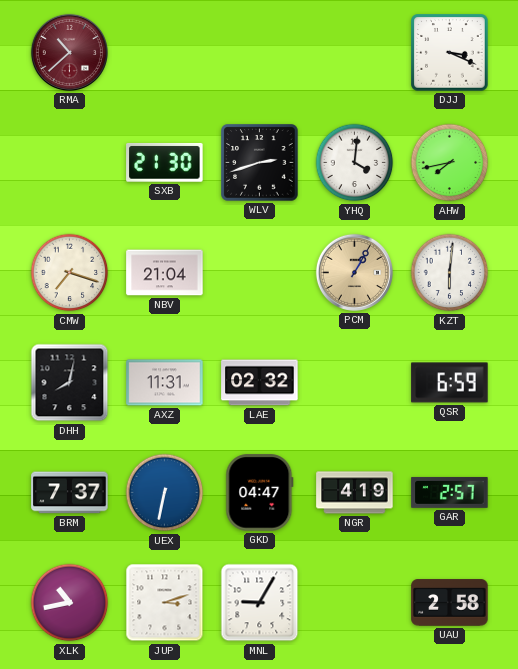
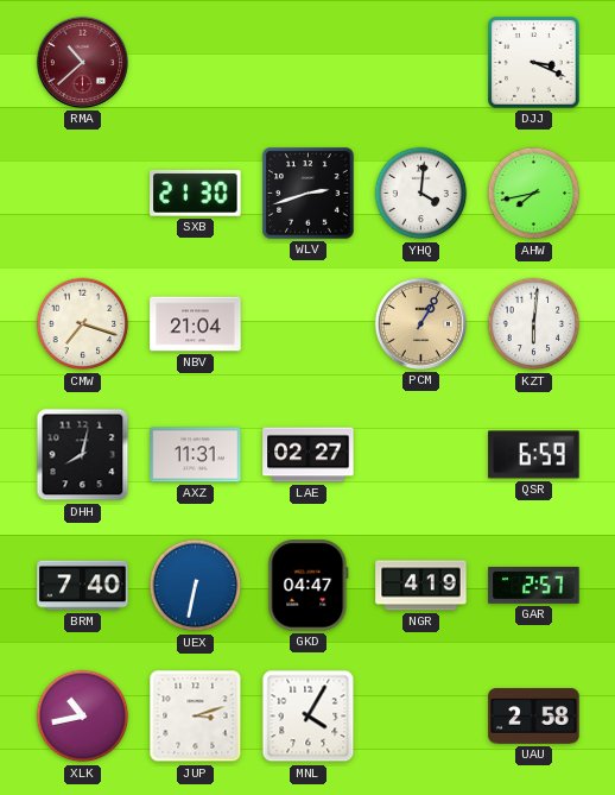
LAE: 02:32 -> 02:27
BRM: 7:37 -> 7:40
MNL: 9:05 -> 4:05
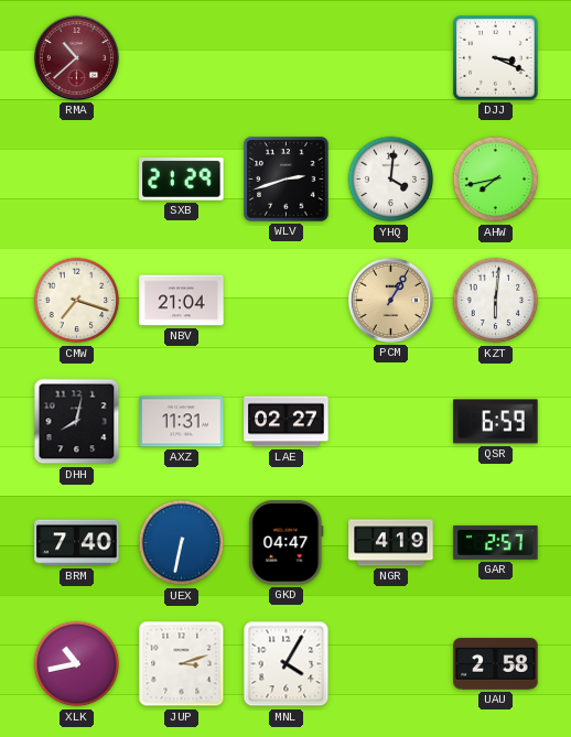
SXB: 21:30 -> 21:29
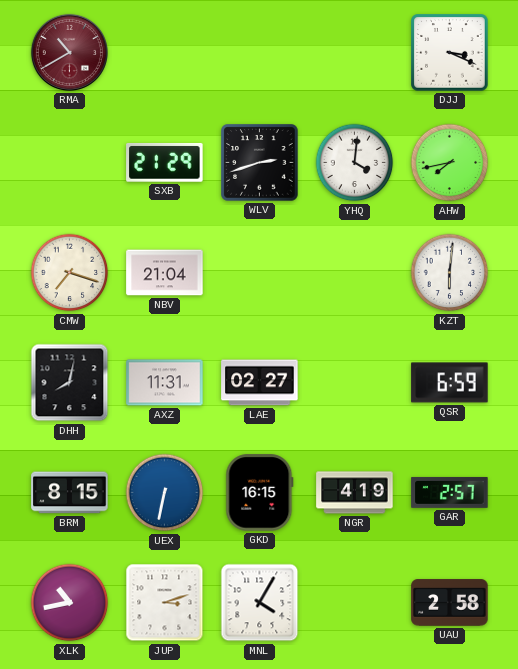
RMA: 10:38 -> 10:40
PCM: 1:05 -> none
BRM: 7:40 -> 8:15
GKD: 04:47 -> 16:15
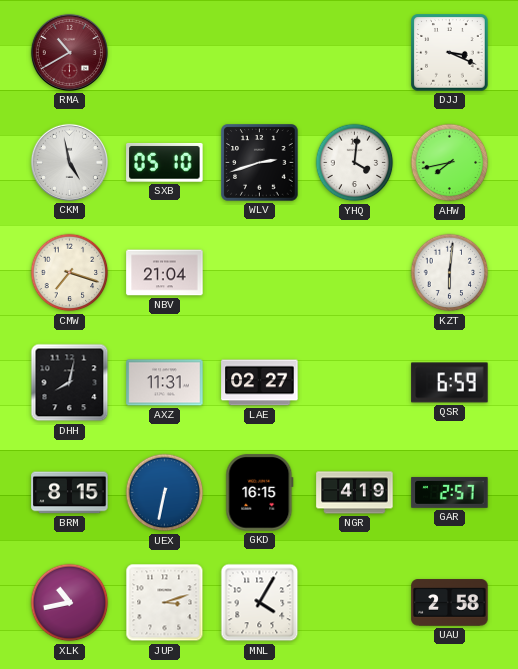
CKM: none -> 4:58
SXB: 21:29 -> 05:10
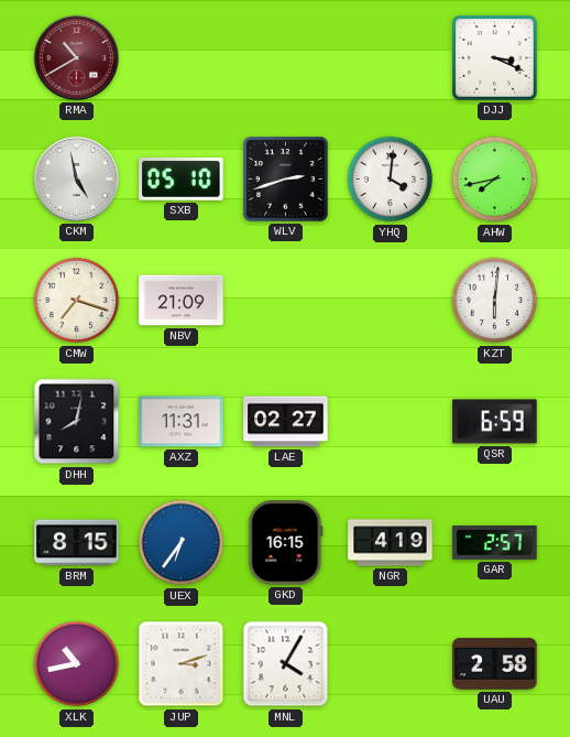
NBV: 21:04 -> 21:09
UEX: 6:32 -> 6:36
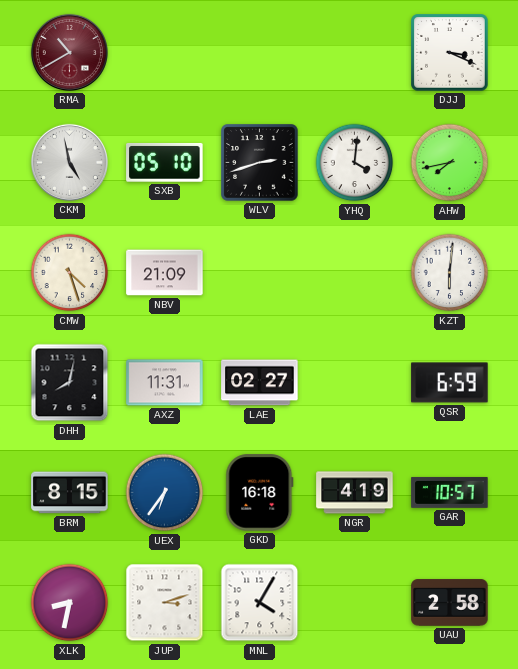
CMW: 7:18 -> 4:27
GKD: 16:15 -> 16:18
GAR: 2:57 -> 10:57
XLK: 10:43 -> 8:32
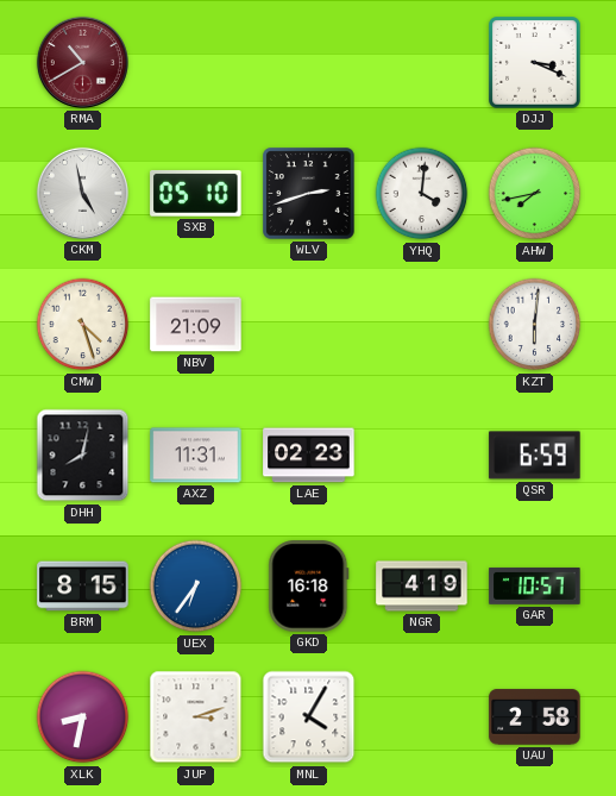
LAE: 02:27 -> 02:23
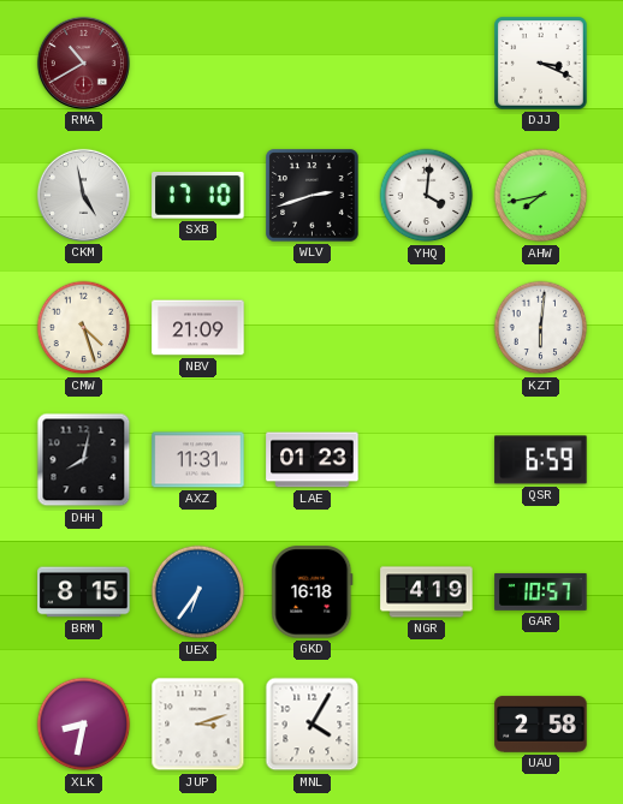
SXB: 05:10 -> 17:10
LAE: 02:23 -> 01:23
